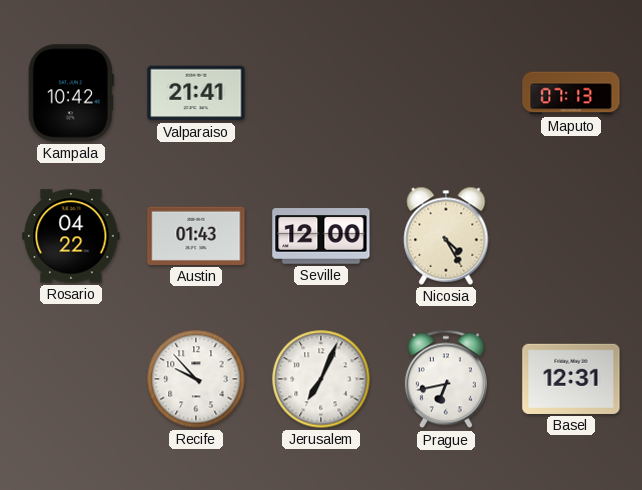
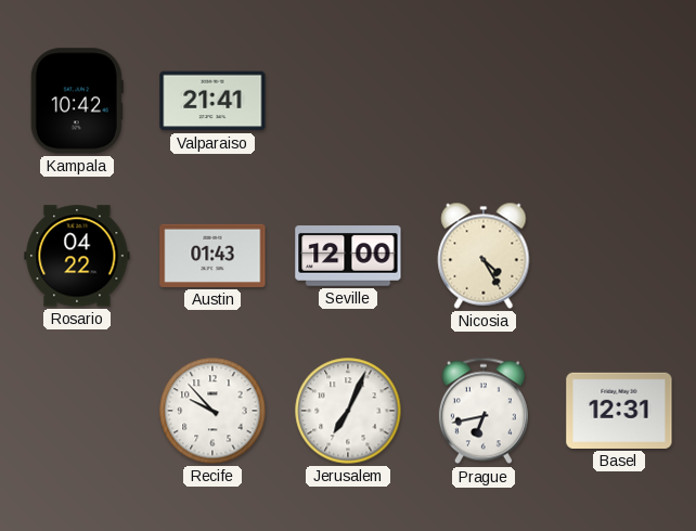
Maputo: 07:13 -> none
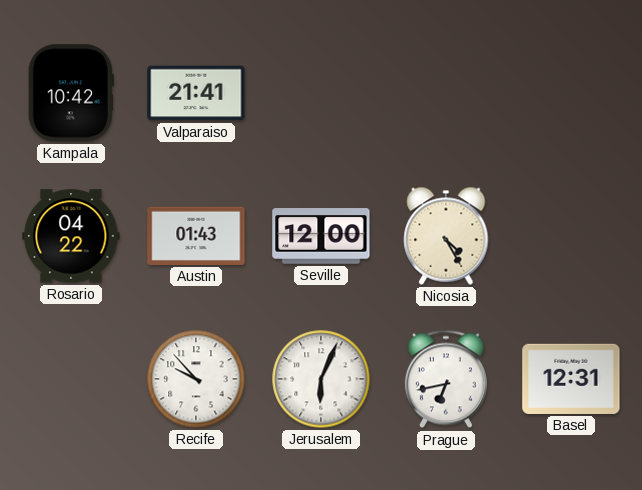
Jerusalem: 7:04 -> 6:04
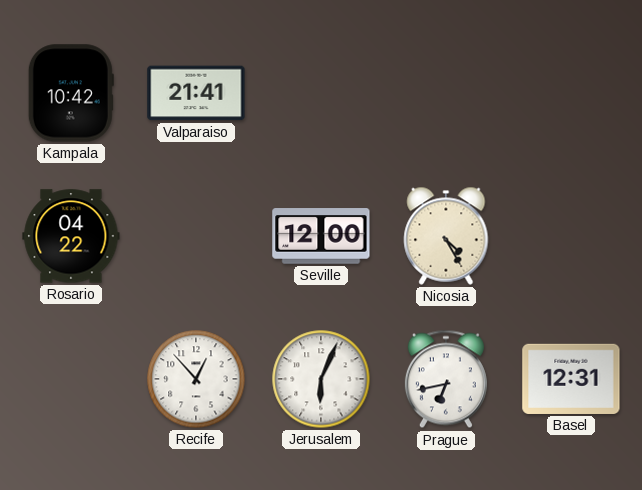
Austin: 01:43 -> none
Recife: 9:53 -> 12:53
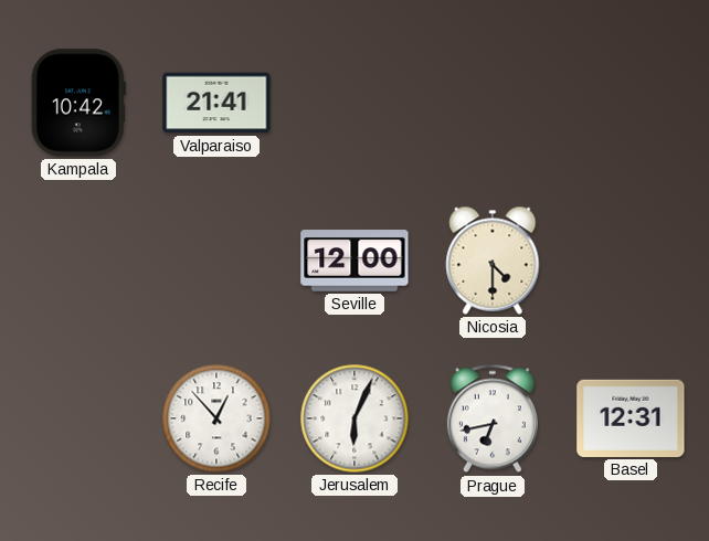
Rosario: 04:22 -> none
Nicosia: 4:25 -> 4:30
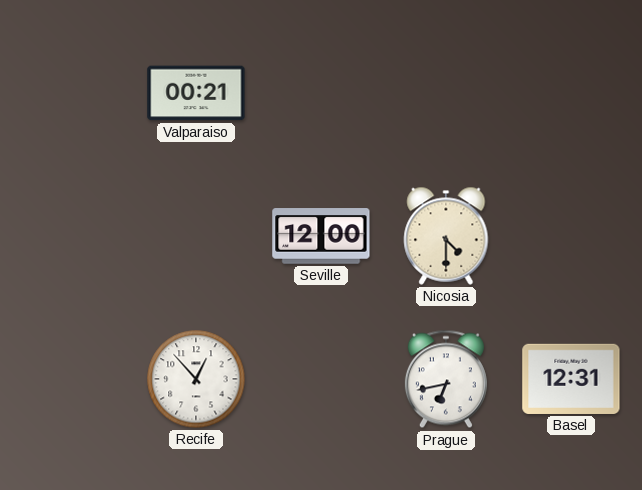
Kampala: 10:42 -> none
Valparaiso: 21:41 -> 00:21
Jerusalem: 6:04 -> none
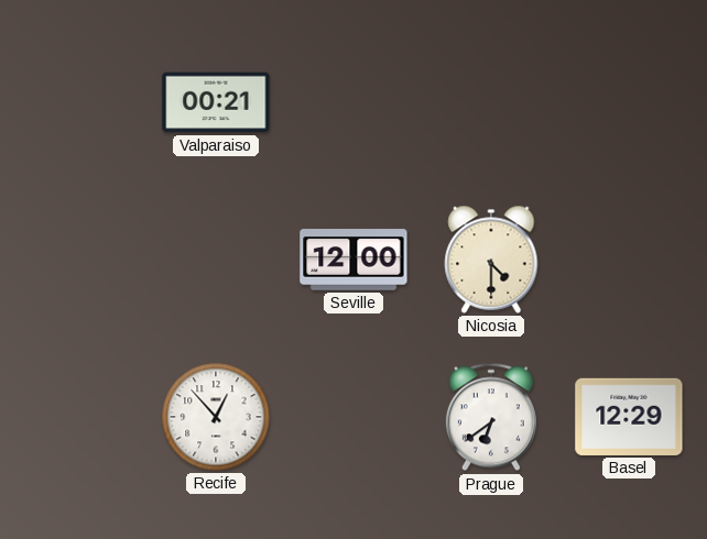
Prague: 6:43 -> 6:39
Basel: 12:31 -> 12:29
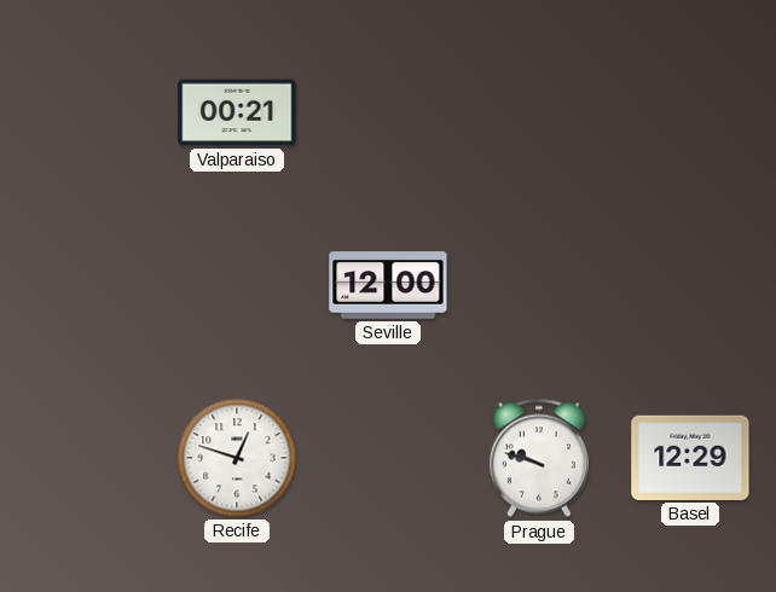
Nicosia: 4:30 -> none
Recife: 12:53 -> 12:48
Prague: 6:39 -> 9:48
